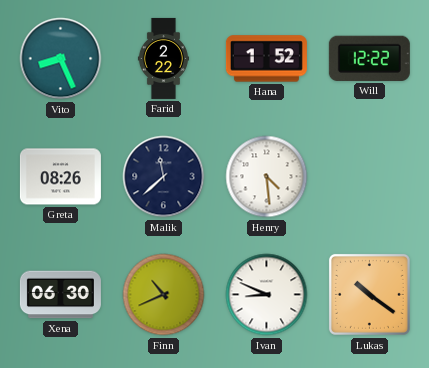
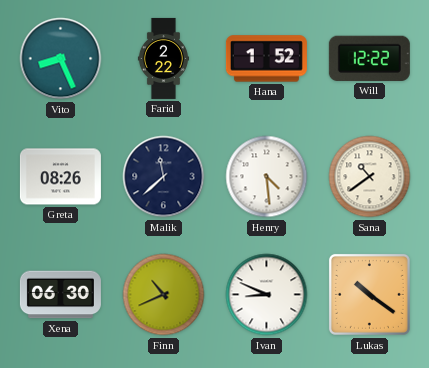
Sana: none -> 10:39
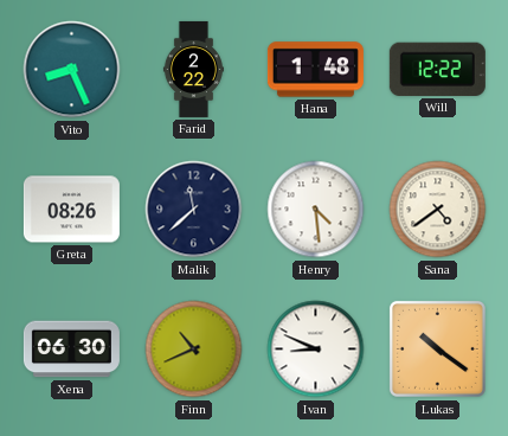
Hana: 1:52 -> 1:48
Sana: 10:39 -> 4:39
